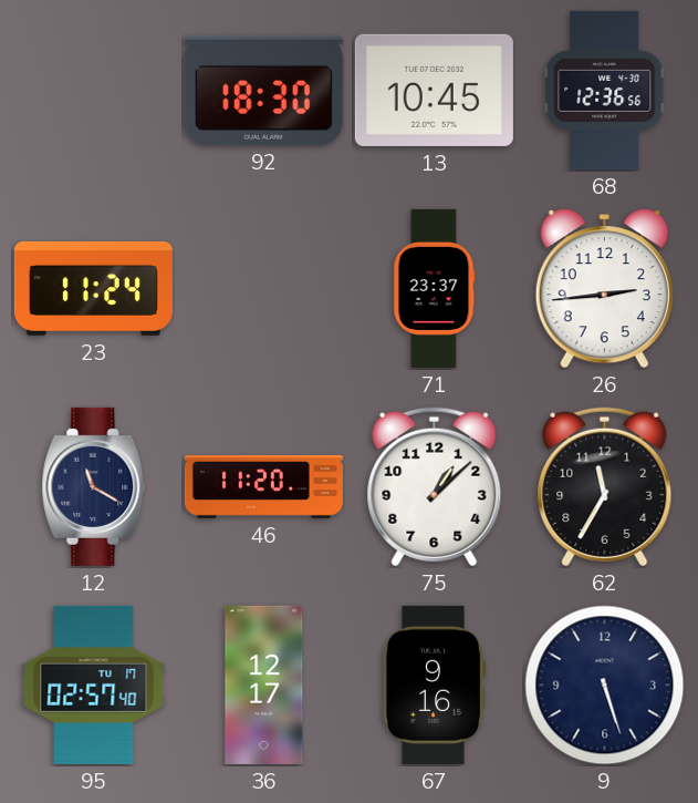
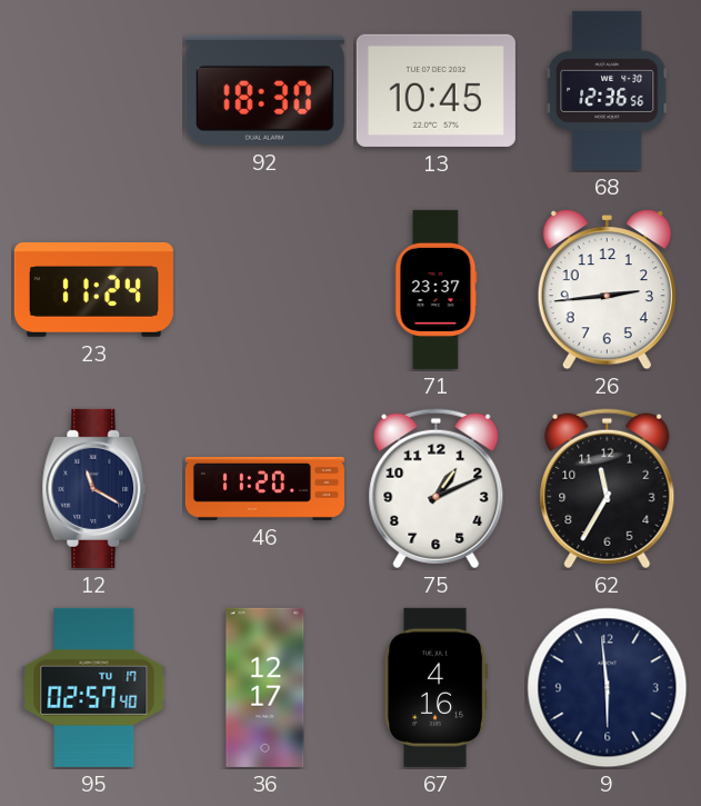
75: 1:08 -> 1:11
67: 9:16 -> 4:16
9: 5:27 -> 5:59
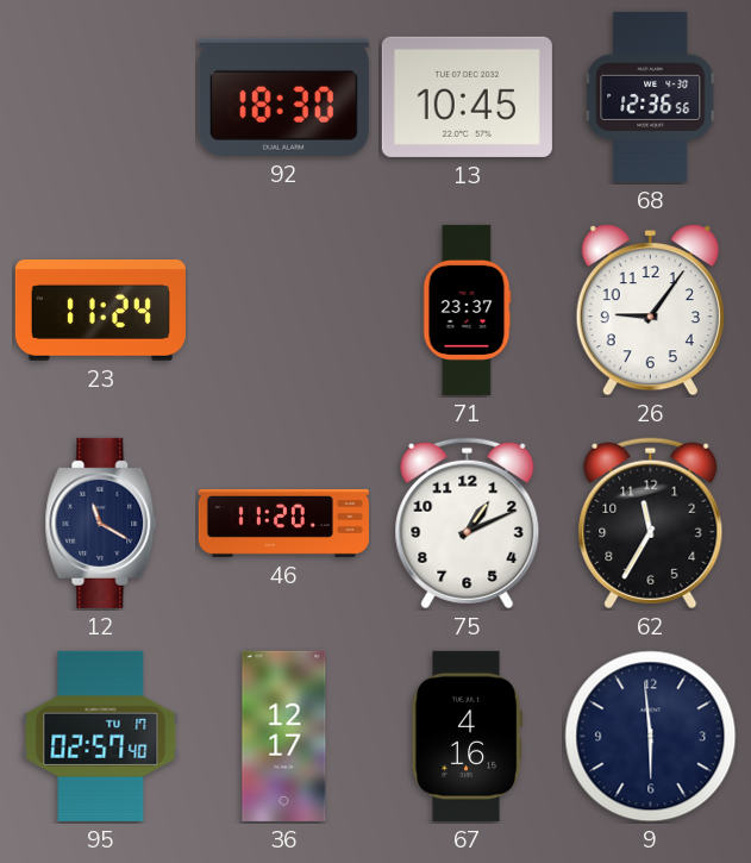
26: 2:44 -> 9:06
